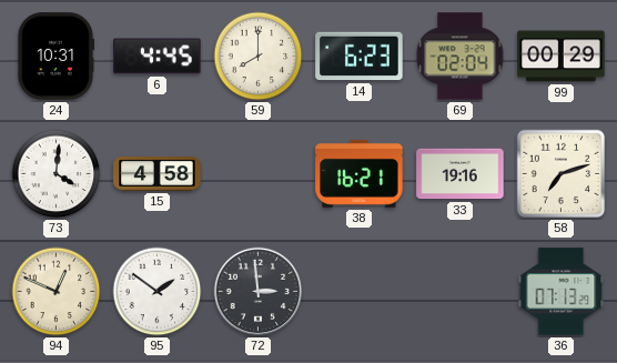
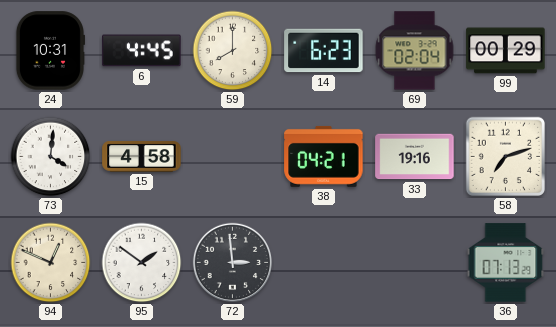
38: 16:21 -> 04:21
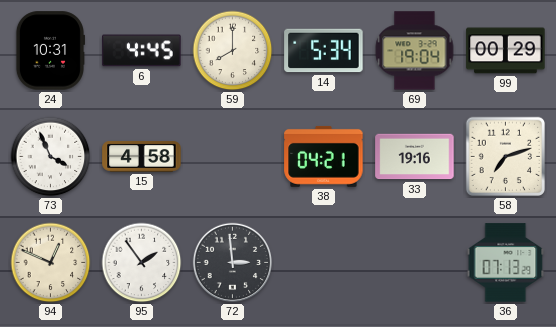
14: 6:23 -> 5:34
69: 02:04 -> 19:04
73: 4:01 -> 3:56
95: 1:51 -> 1:54
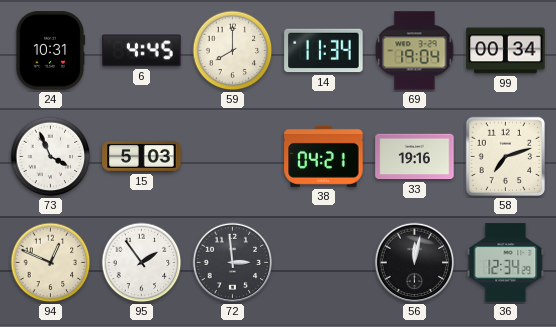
14: 5:34 -> 11:34
99: 00:29 -> 00:34
15: 4:58 -> 5:03
56: none -> 12:02
36: 07:13 -> 12:34
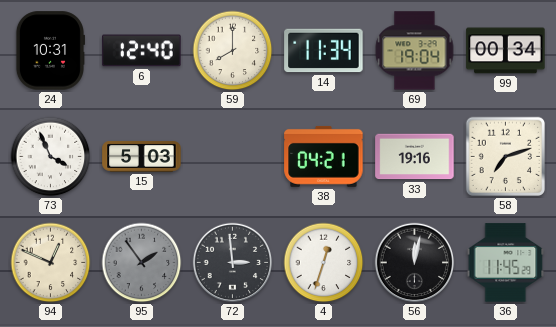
6: 4:45 -> 12:40
95 dial: white -> grey
4: none -> 12:33
36: 12:34 -> 11:45
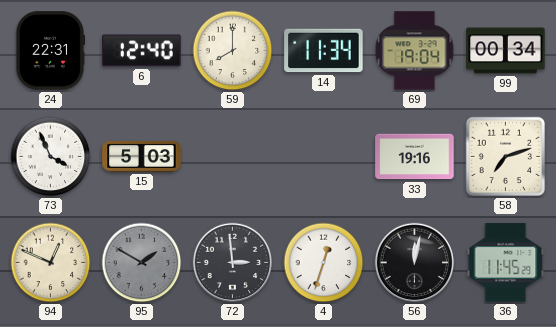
24: 10:31 -> 22:31
38: 04:21 -> none
95: 1:54 -> 1:50
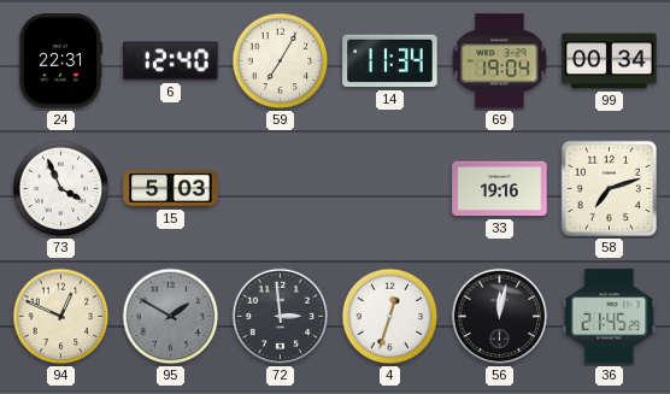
59: 8:00 -> 7:05
36: 11:45 -> 21:45
